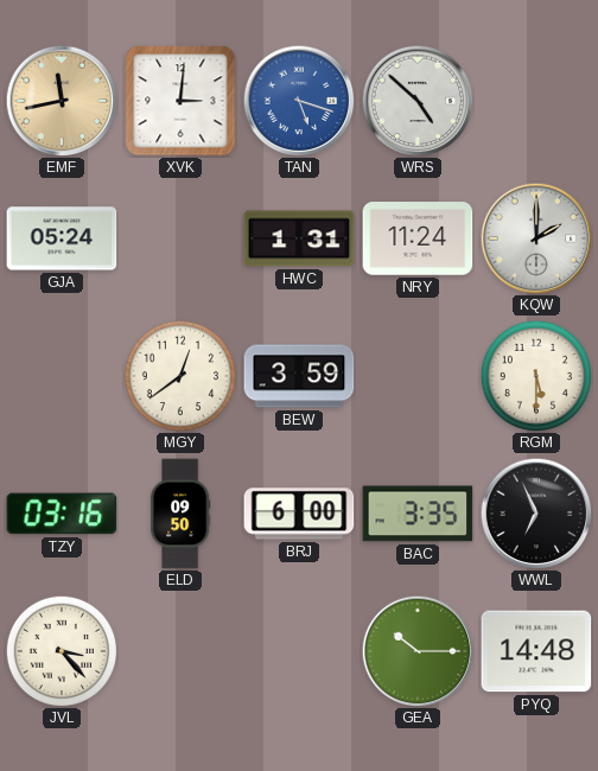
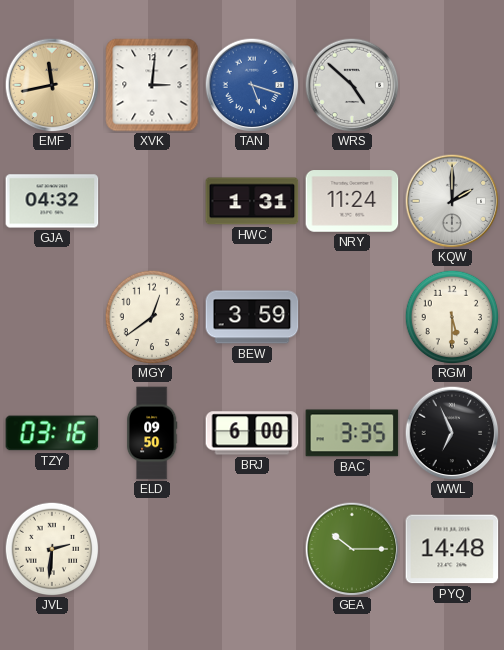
GJA: 05:24 -> 04:32
JVL: 3:23 -> 2:31
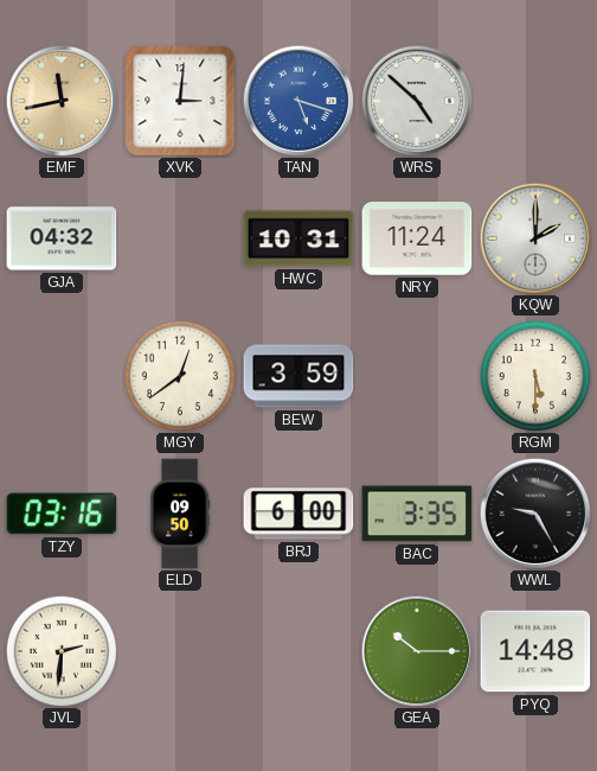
HWC: 1:31 -> 10:31
WWL: 6:56 -> 9:25
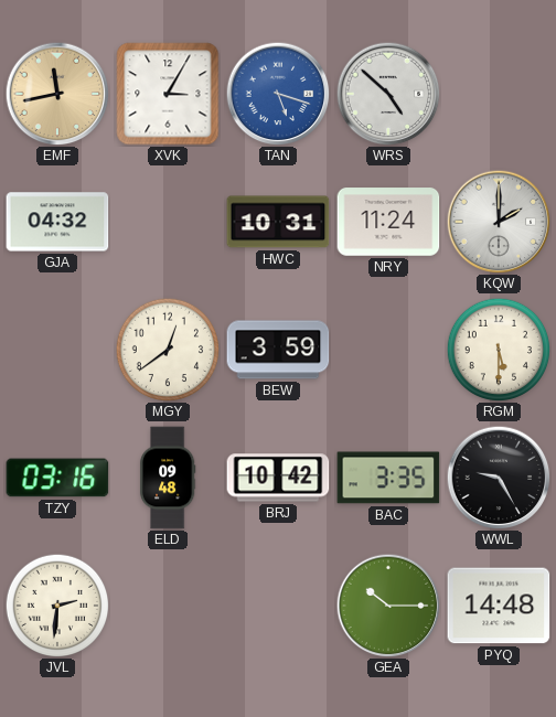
XVK: 3:01 -> 3:05
ELD: 09:50 -> 09:48
BRJ: 6:00 -> 10:42
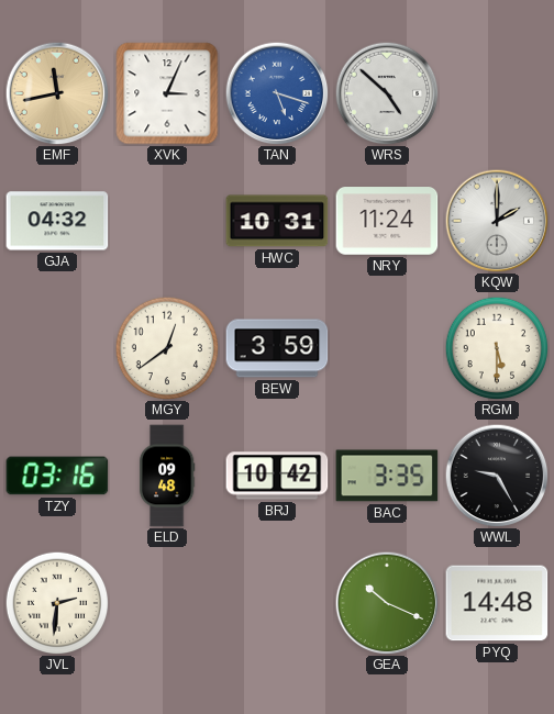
XVK: 3:05 -> 3:04
GEA: 10:15 -> 10:19
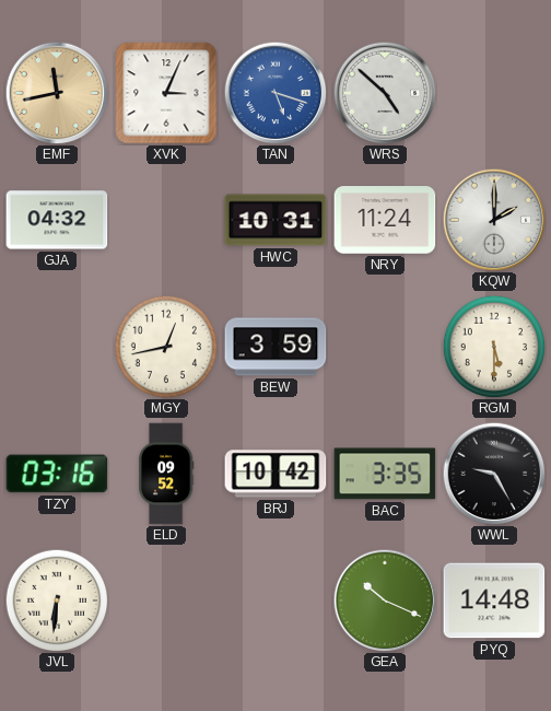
MGY: 12:39 -> 12:43
ELD: 09:48 -> 09:52
JVL: 2:31 -> 6:31
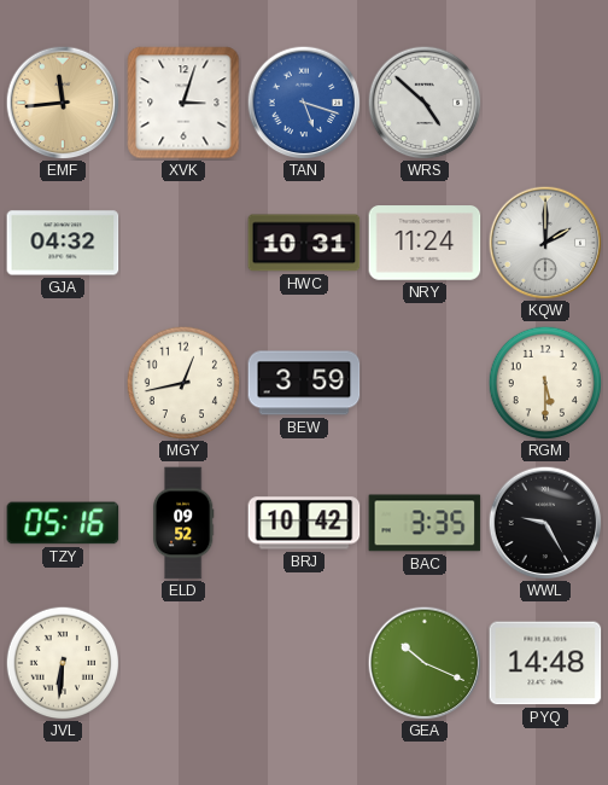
EMF: 11:43 -> 11:44
XVK: 3:04 -> 3:03
TZY: 03:16 -> 05:16
